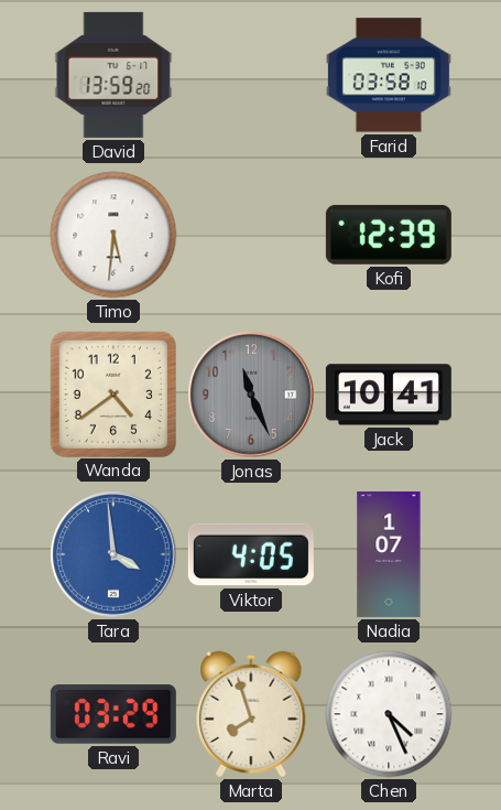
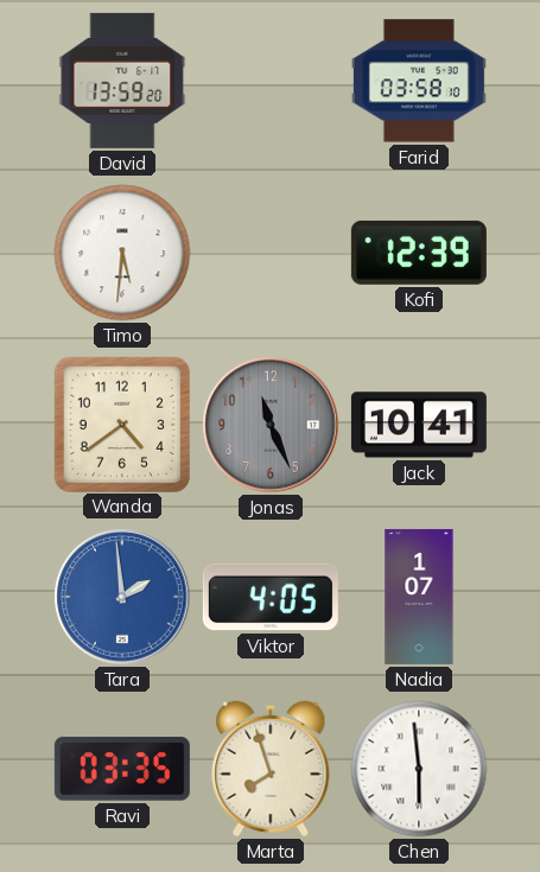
Tara: 3:59 -> 1:59
Ravi: 03:29 -> 03:35
Chen: 4:26 -> 5:59
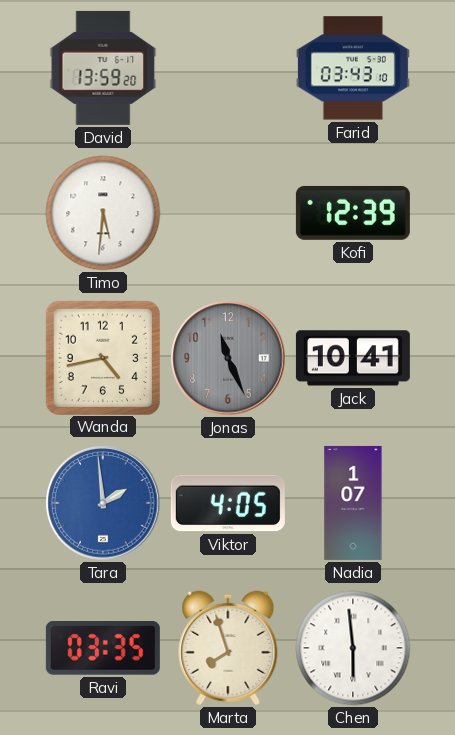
Farid: 03:58 -> 03:43
Wanda: 4:39 -> 4:43
